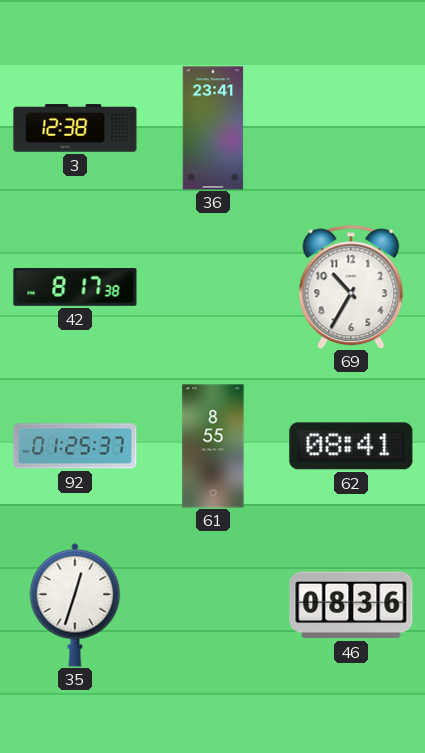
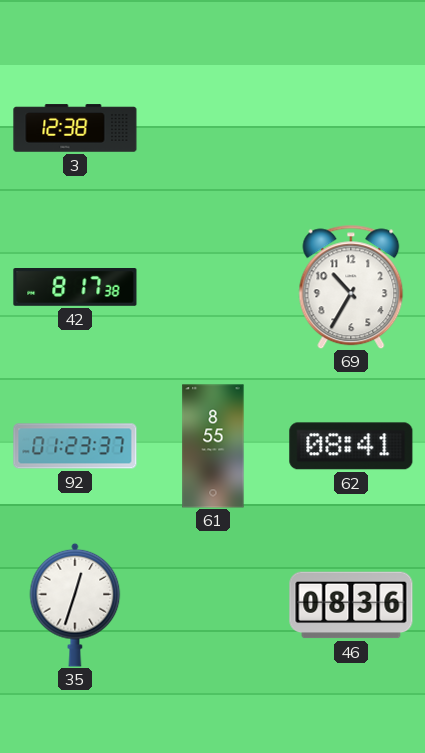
36: 23:41 -> none
92: 01:25 -> 01:23
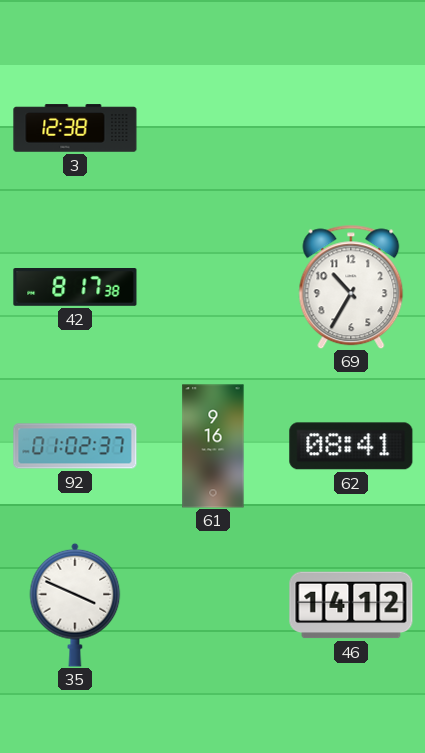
92: 01:23 -> 01:02
61: 8:55 -> 9:16
35: 12:33 -> 3:49
46: 08:36 -> 14:12
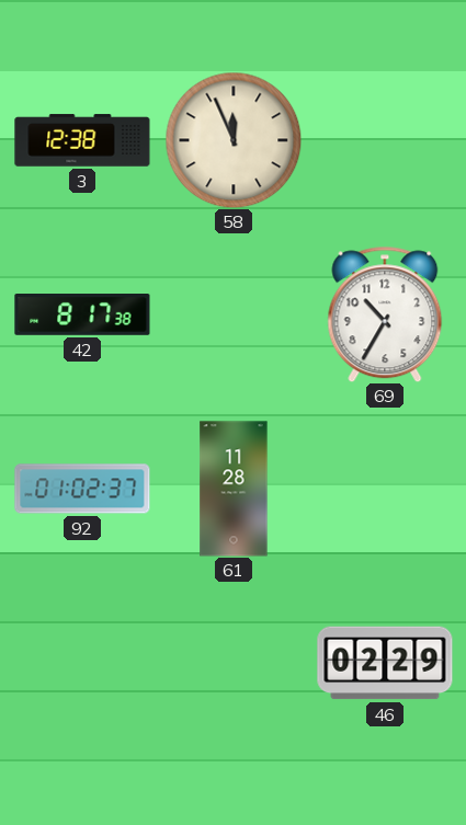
58: none -> 11:56
61: 9:16 -> 11:28
62: 08:41 -> none
35: 3:49 -> none
46: 14:12 -> 02:29
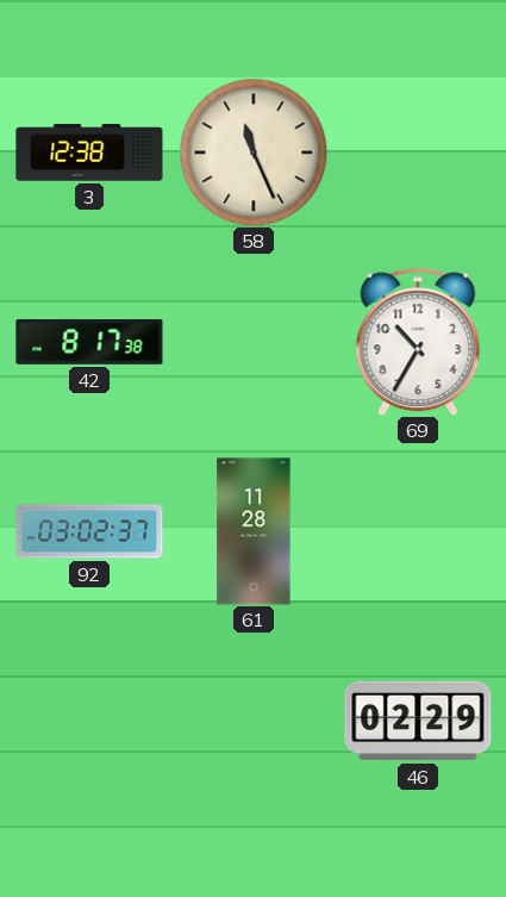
58: 11:56 -> 11:26
92: 01:02 -> 03:02
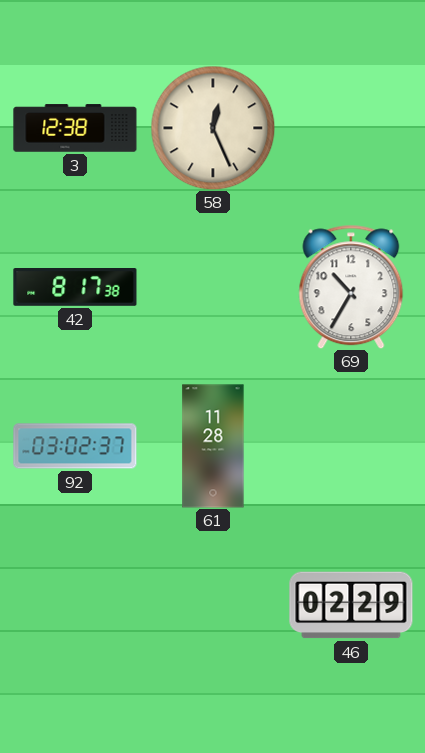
58: 11:26 -> 12:26
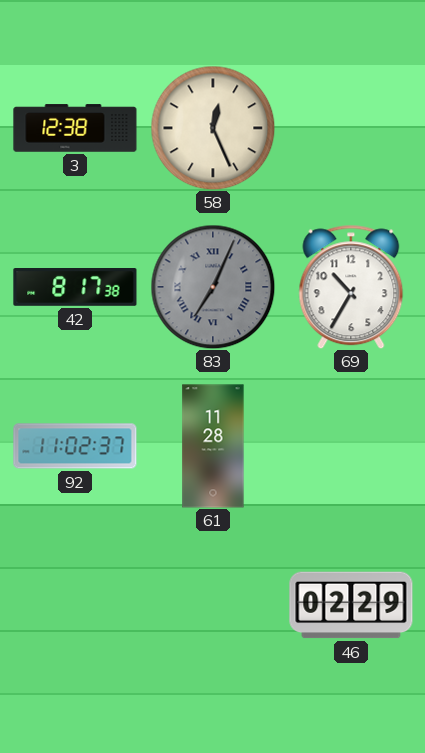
83: none -> 7:04
92: 03:02 -> 11:02
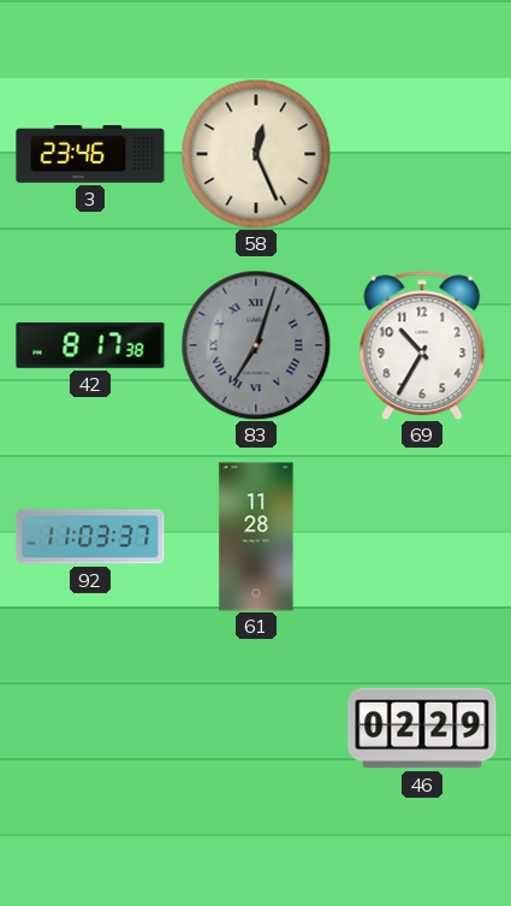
3: 12:38 -> 23:46
83: 7:04 -> 7:03
92: 11:02 -> 11:03
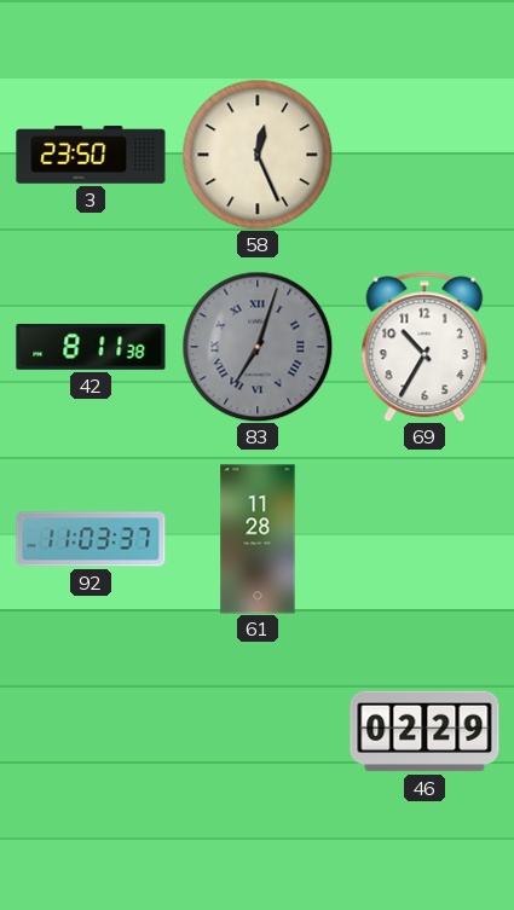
3: 23:46 -> 23:50
42: 8:17 -> 8:11
